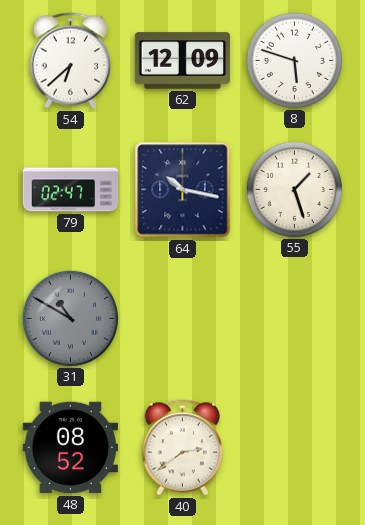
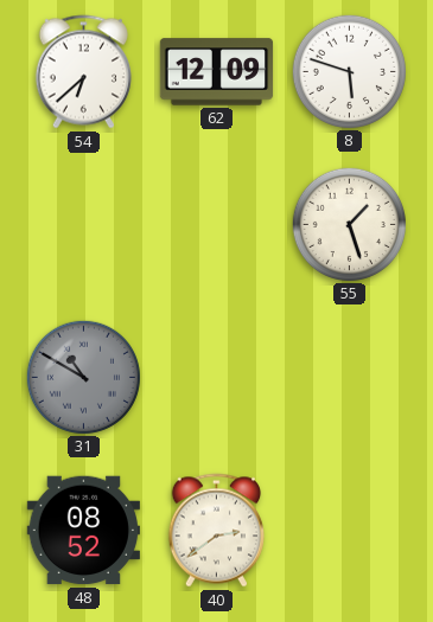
79: 02:47 -> none
64: 10:17 -> none
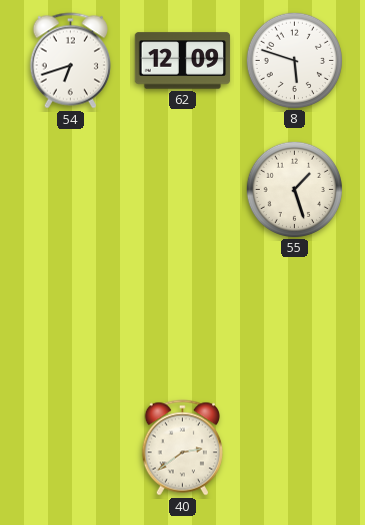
54: 6:38 -> 6:42
31: 10:50 -> none
48: 08:52 -> none
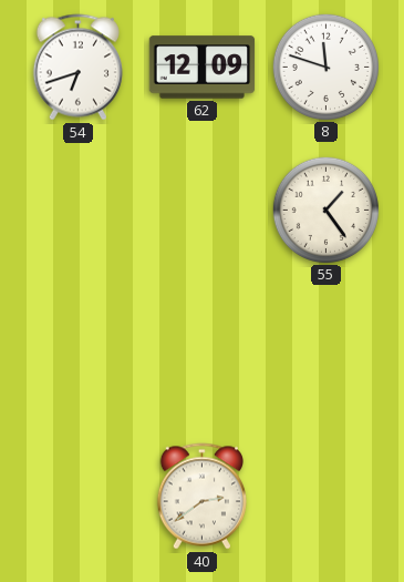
8: 5:48 -> 11:48
55: 1:27 -> 1:24
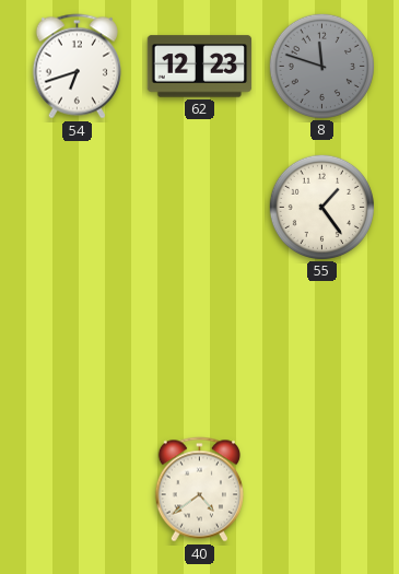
62: 12:09 -> 12:23
8 dial: white -> grey
40: 2:39 -> 4:39
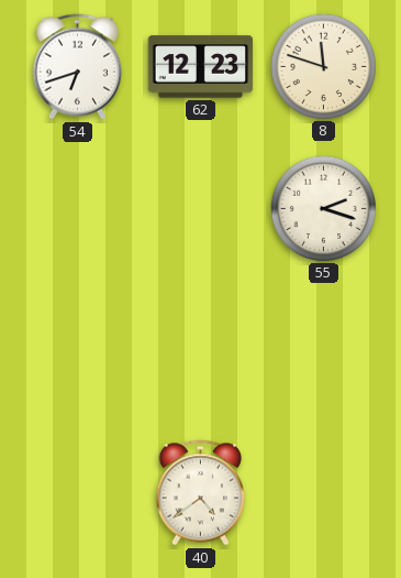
8 dial: grey -> cream
55: 1:24 -> 2:18
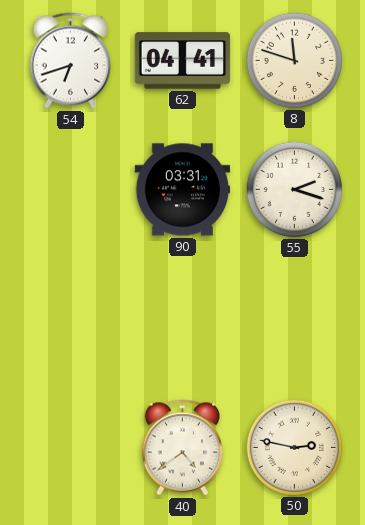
62: 12:23 -> 04:41
90: none -> 03:31
50: none -> 2:47
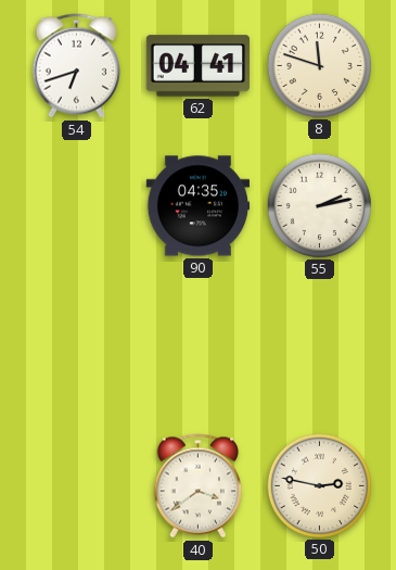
90: 03:31 -> 04:35
55: 2:18 -> 2:13
40: 4:39 -> 3:39
